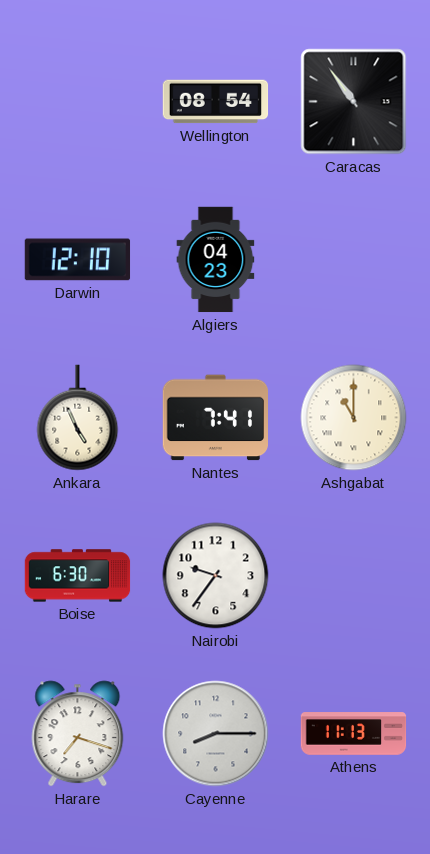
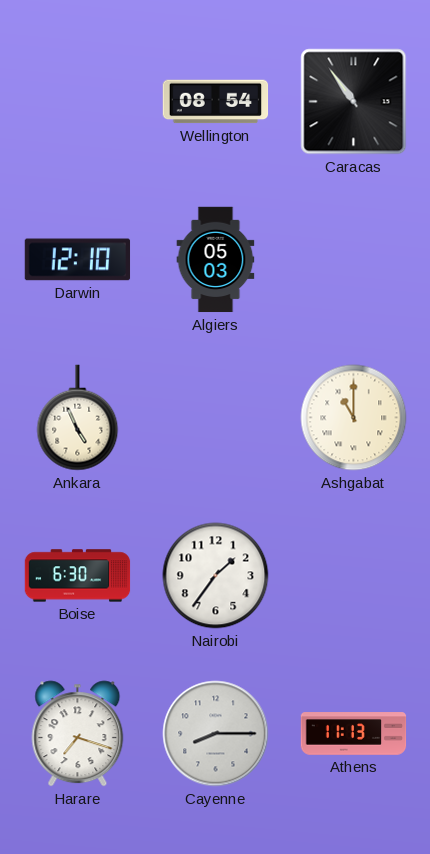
Algiers: 04:23 -> 05:03
Nantes: 7:41 -> none
Nairobi: 9:36 -> 1:36
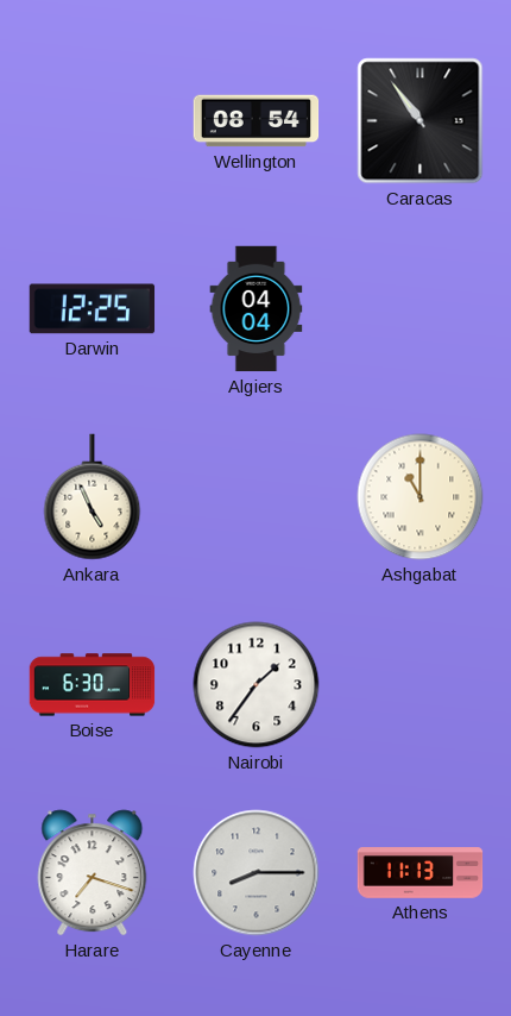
Darwin: 12:10 -> 12:25
Algiers: 05:03 -> 04:04
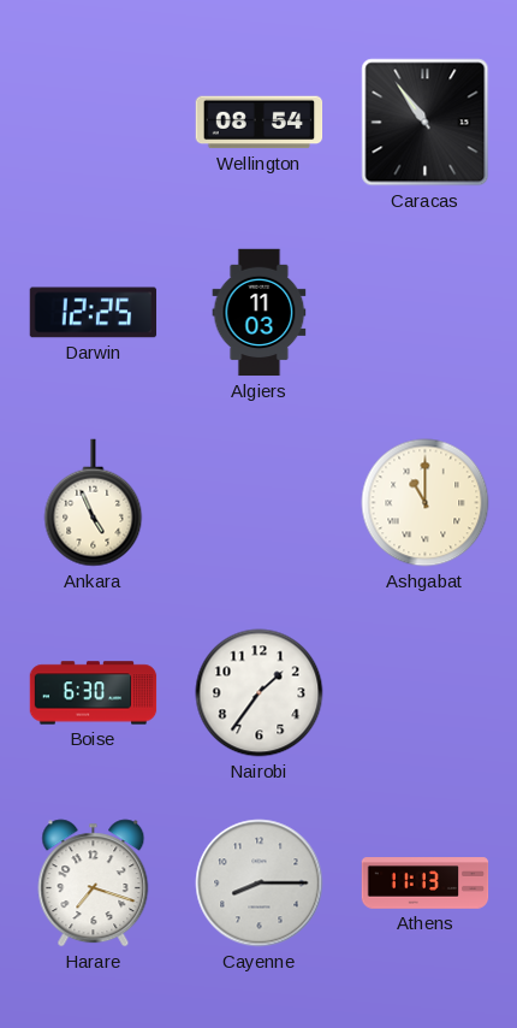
Algiers: 04:04 -> 11:03
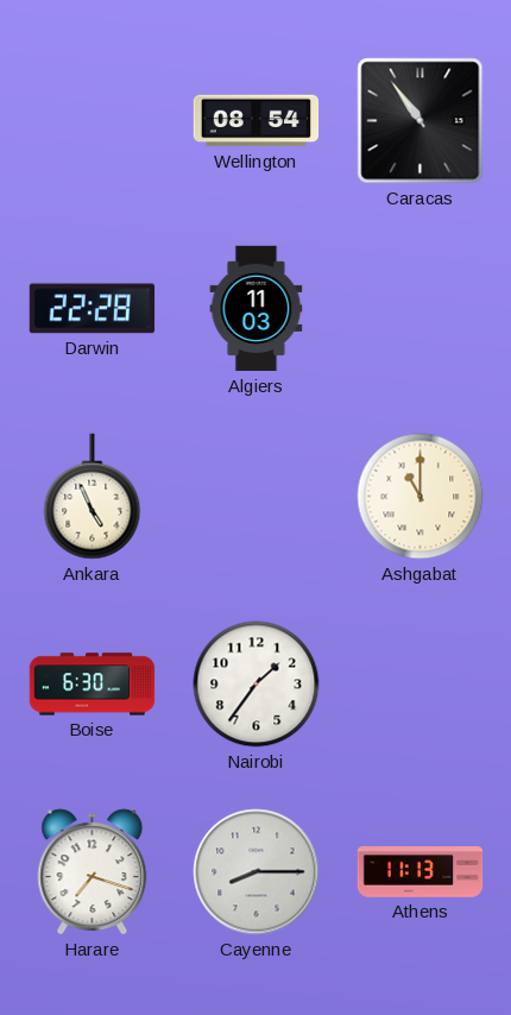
Darwin: 12:25 -> 22:28
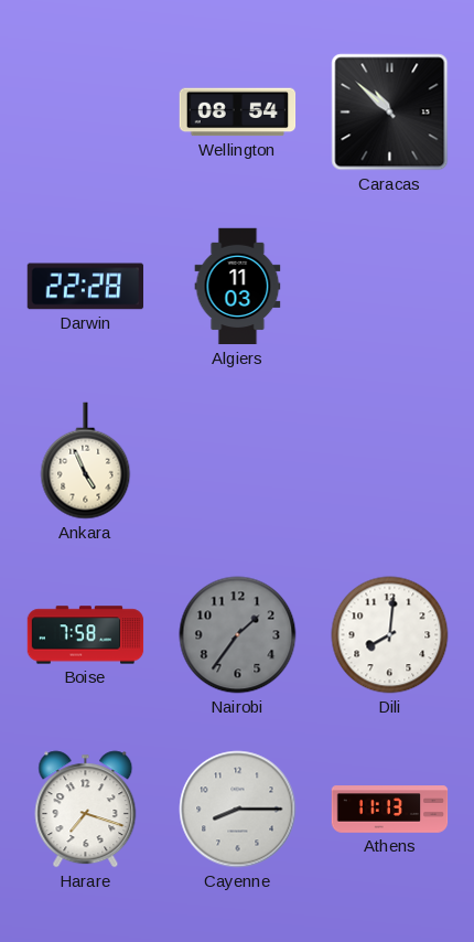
Caracas: 10:54 -> 10:52
Ashgabat: 11:00 -> none
Boise: 6:30 -> 7:58
Nairobi dial: white -> grey
Dili: none -> 8:01
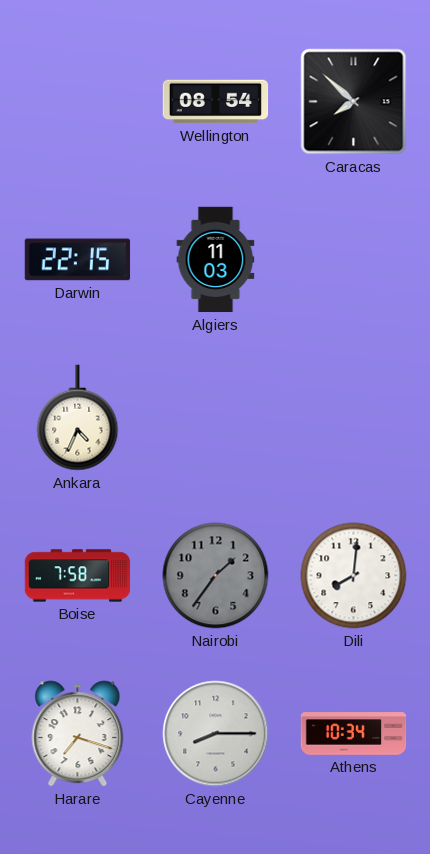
Caracas: 10:52 -> 7:52
Darwin: 22:28 -> 22:15
Ankara: 4:56 -> 4:34
Athens: 11:13 -> 10:34
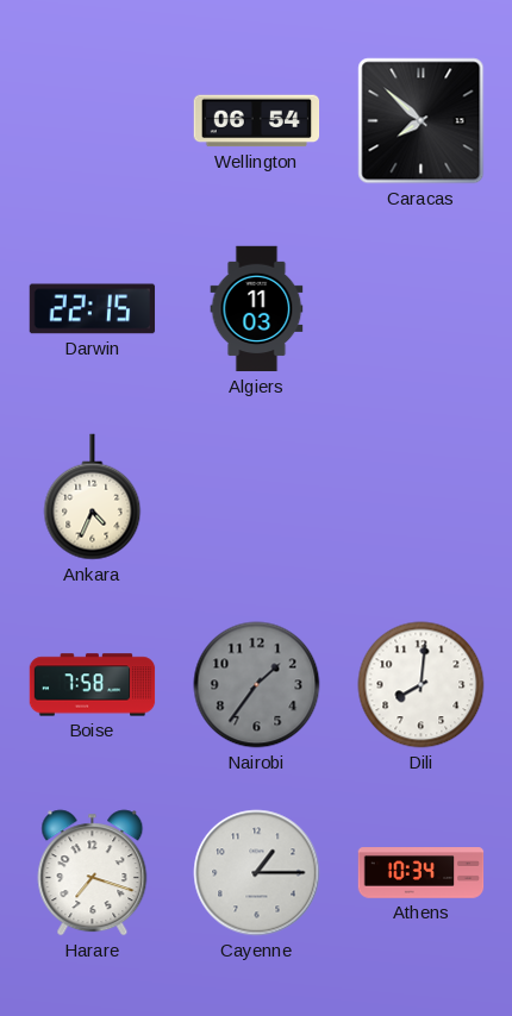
Wellington: 08:54 -> 06:54
Cayenne: 8:15 -> 1:15
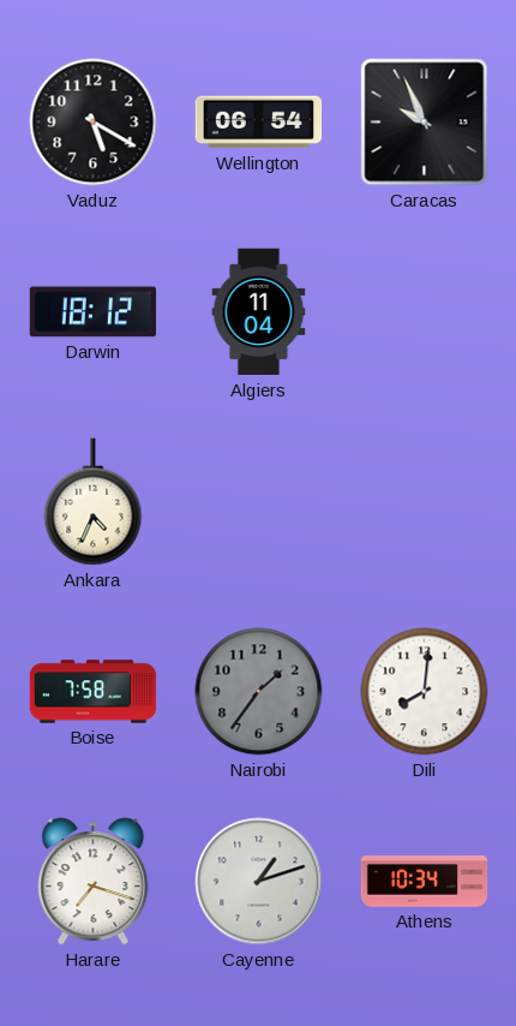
Vaduz: none -> 5:20
Caracas: 7:52 -> 9:56
Darwin: 22:15 -> 18:12
Algiers: 11:03 -> 11:04
Cayenne: 1:15 -> 1:12
